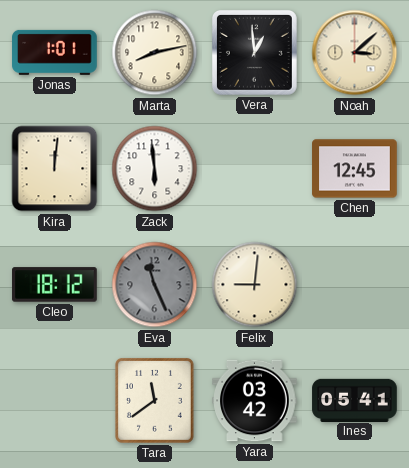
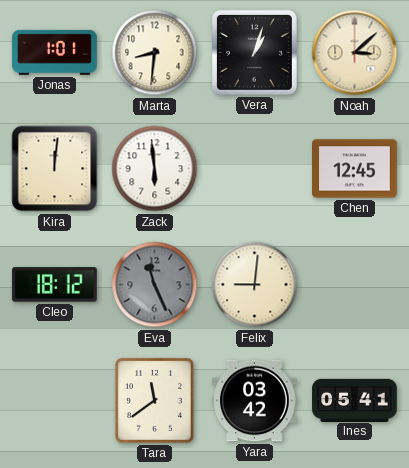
Marta: 8:13 -> 8:31
Vera: 12:59 -> 1:03
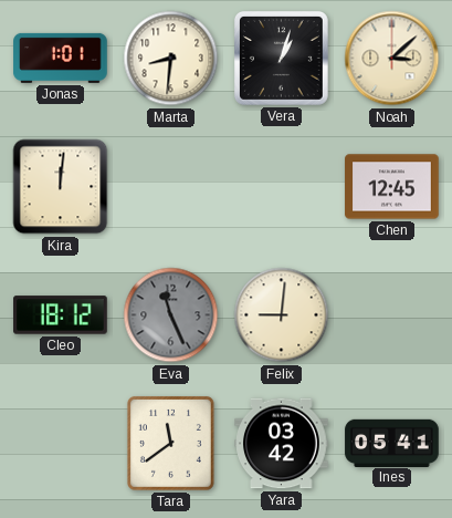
Zack: 5:59 -> none
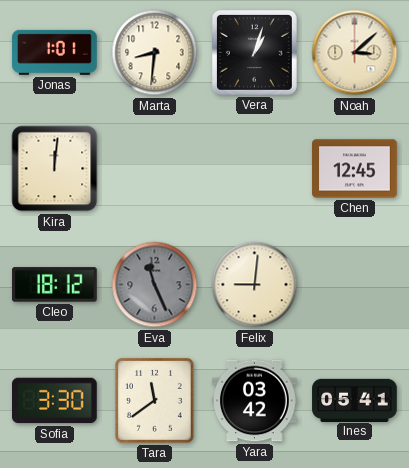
Sofia: none -> 3:30
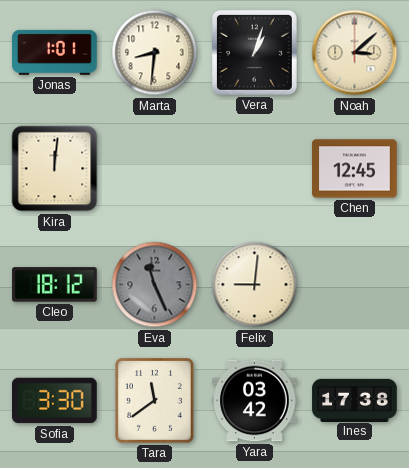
Ines: 05:41 -> 17:38
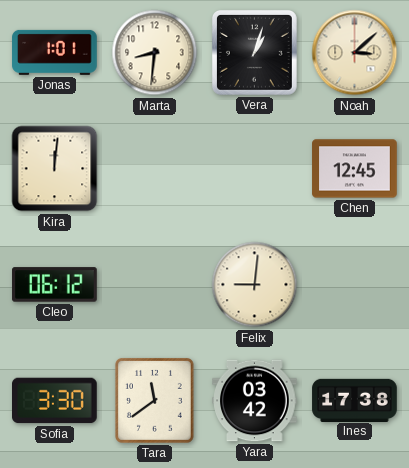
Cleo: 18:12 -> 06:12
Eva: 11:26 -> none
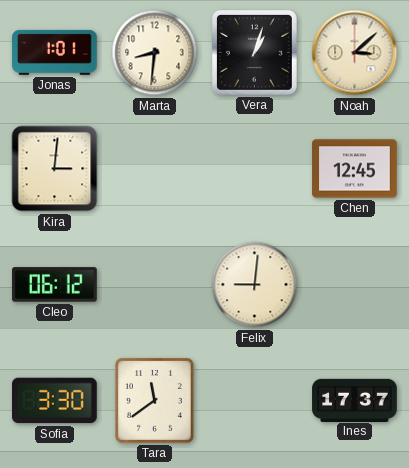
Kira: 12:01 -> 3:01
Yara: 03:42 -> none
Ines: 17:38 -> 17:37
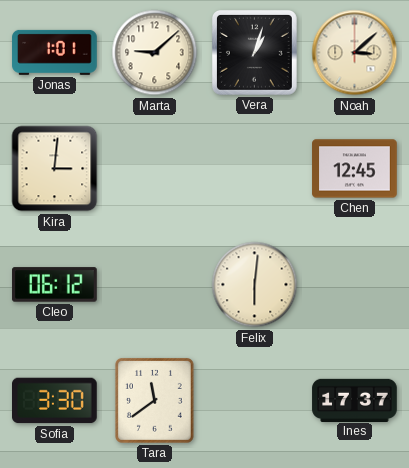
Marta: 8:31 -> 9:08
Felix: 9:01 -> 6:01
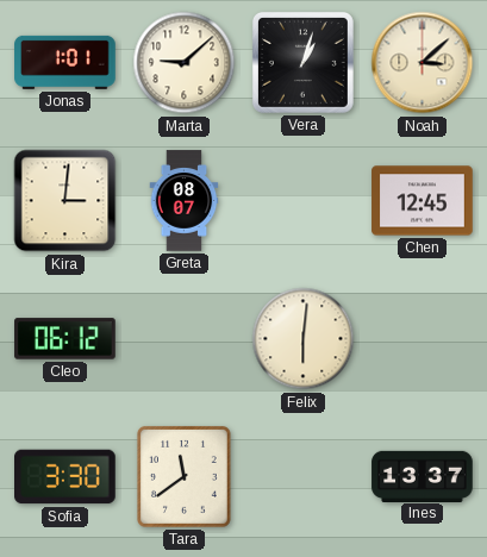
Greta: none -> 08:07
Ines: 17:37 -> 13:37
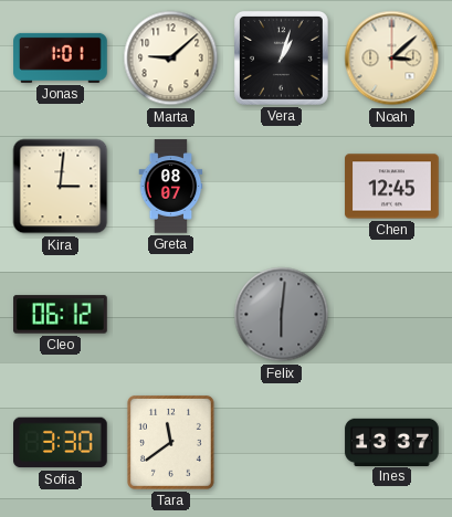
Felix dial: cream -> grey
